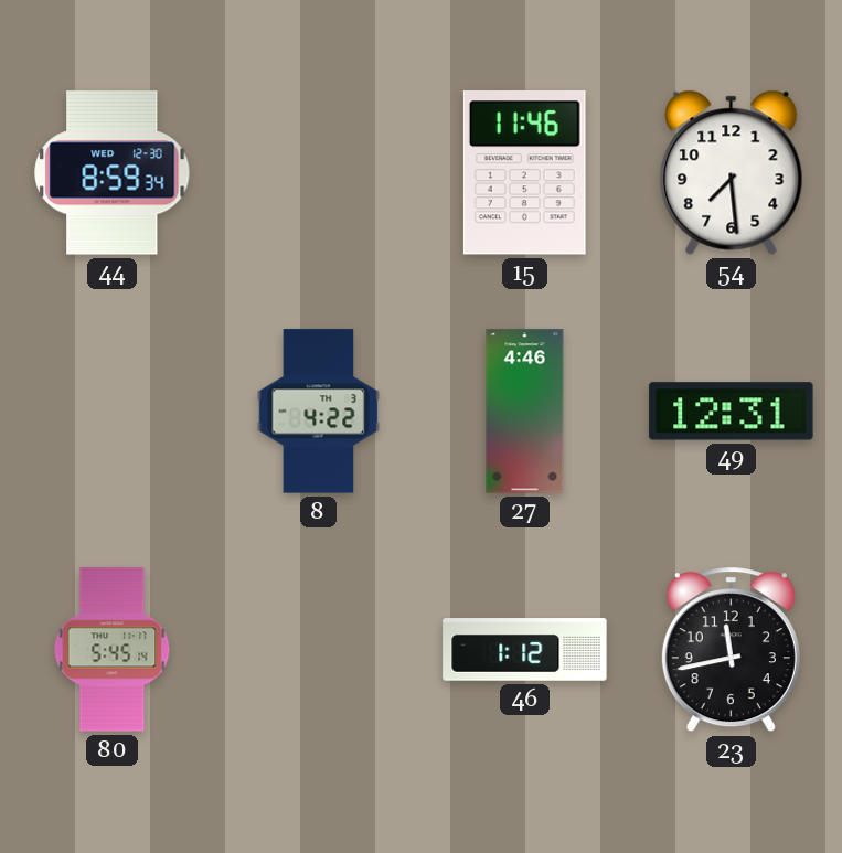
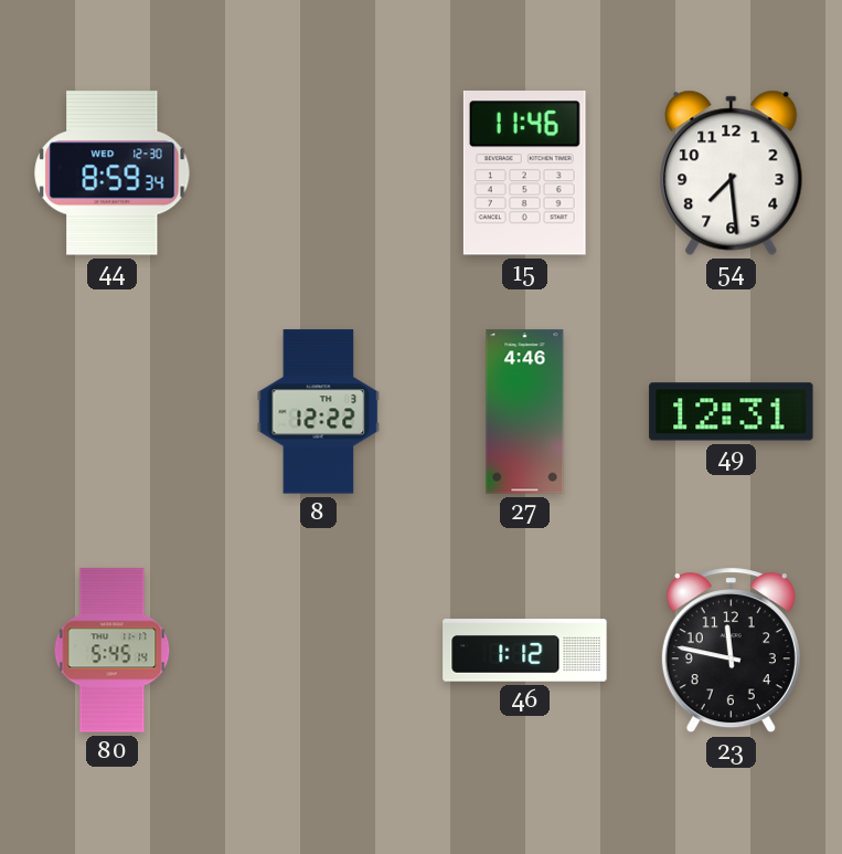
8: 4:22 -> 12:22
23: 11:43 -> 11:47
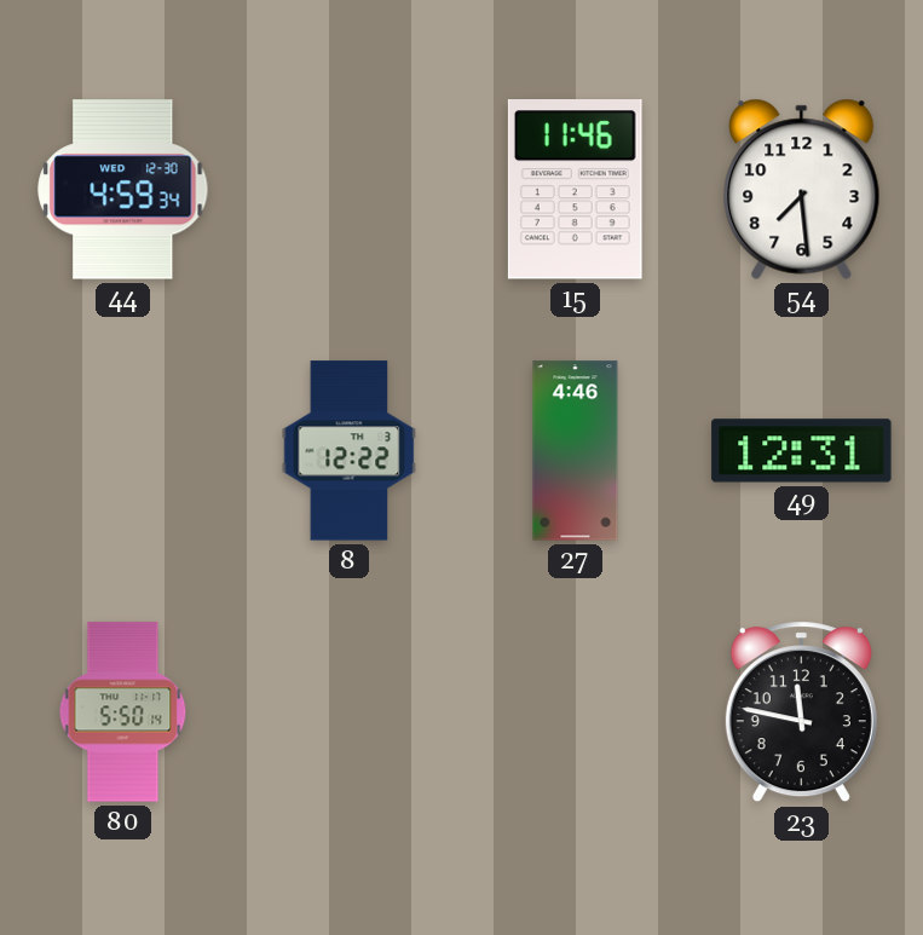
44: 8:59 -> 4:59
80: 5:45 -> 5:50
46: 1:12 -> none
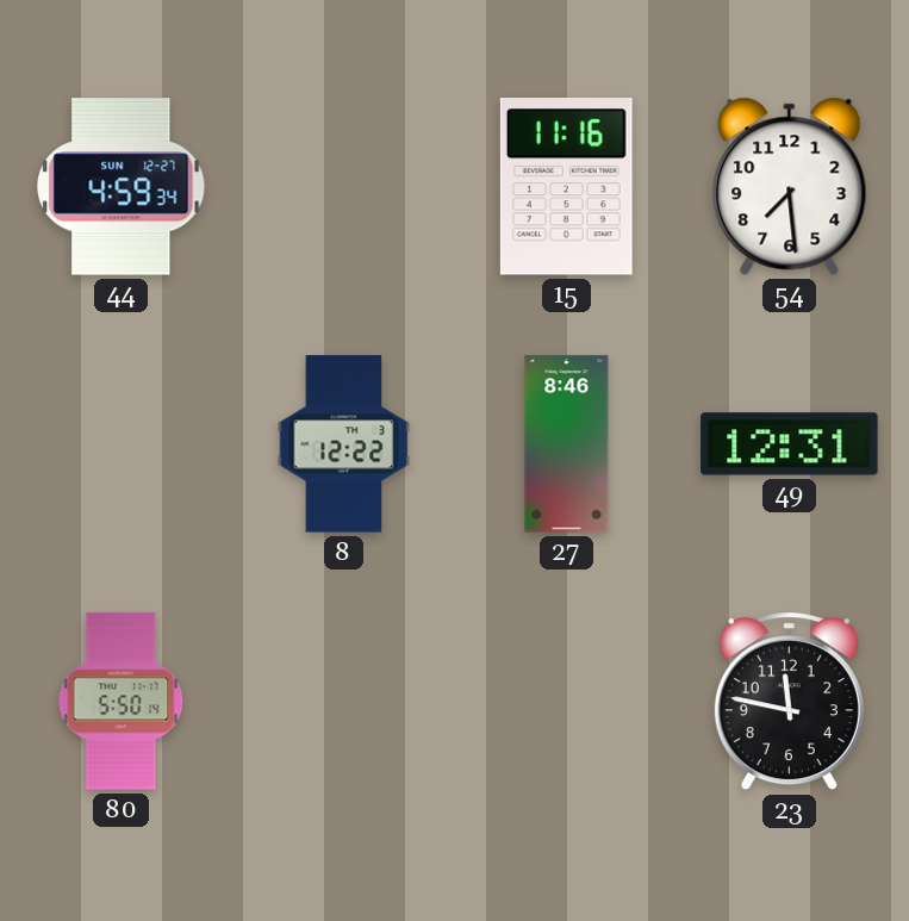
44 date: WED 12-30 -> SUN 12-27
15: 11:46 -> 11:16
27: 4:46 -> 8:46
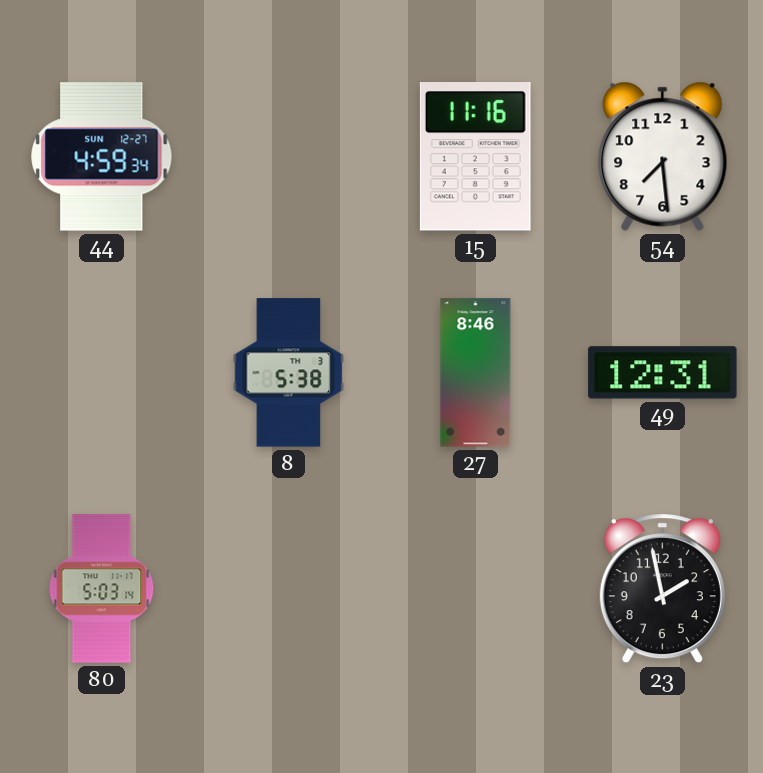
8: 12:22 -> 5:38
80: 5:50 -> 5:03
23: 11:47 -> 1:58
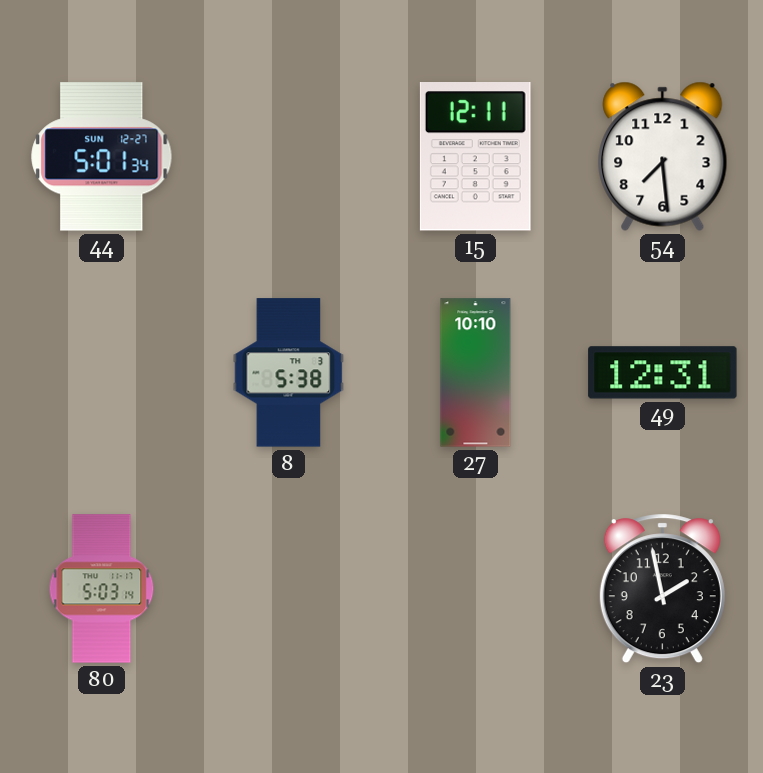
44: 4:59 -> 5:01
15: 11:16 -> 12:11
27: 8:46 -> 10:10
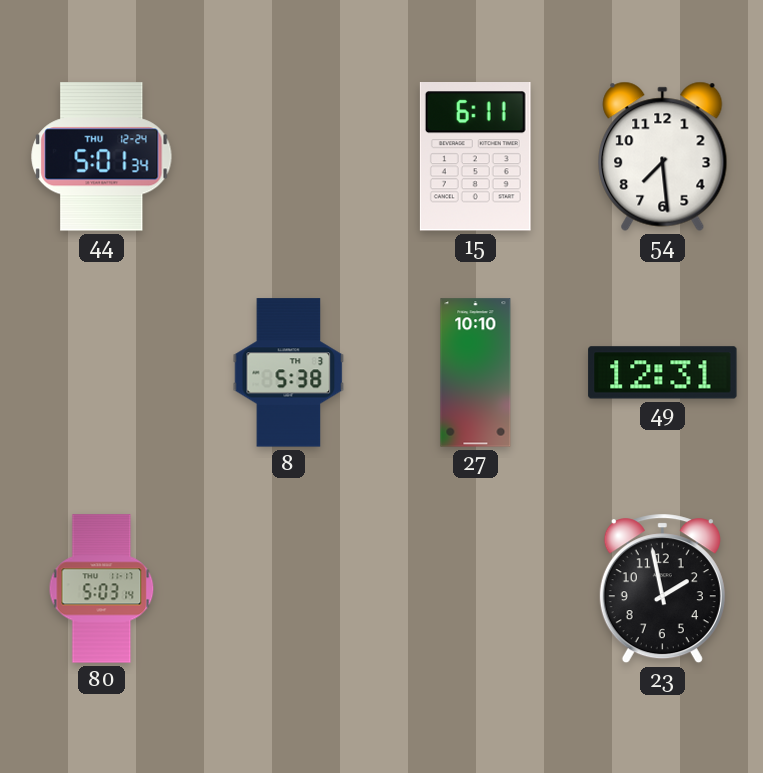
44 date: SUN 12-27 -> THU 12-24
15: 12:11 -> 6:11
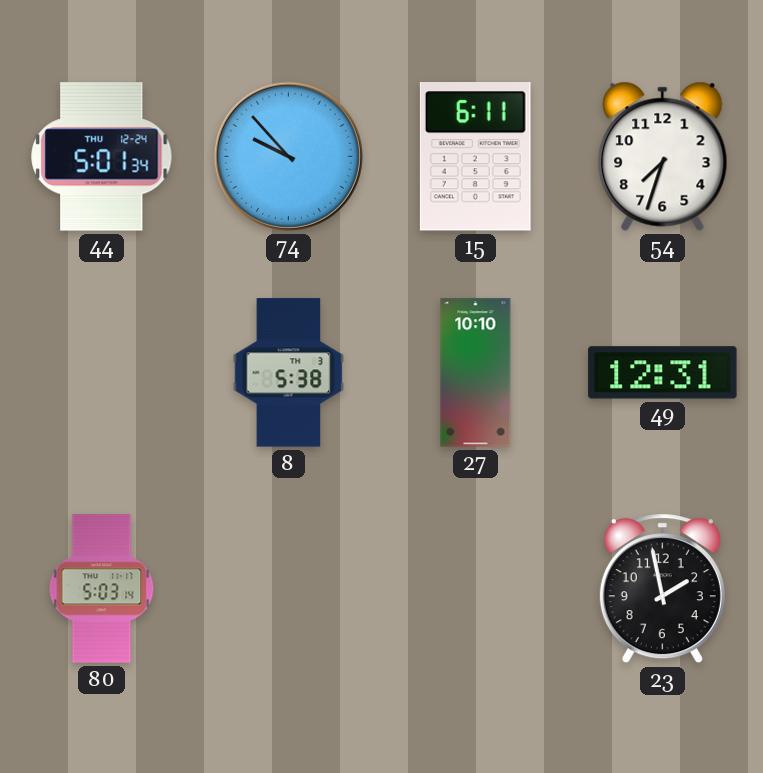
74: none -> 9:53
54: 7:29 -> 7:33
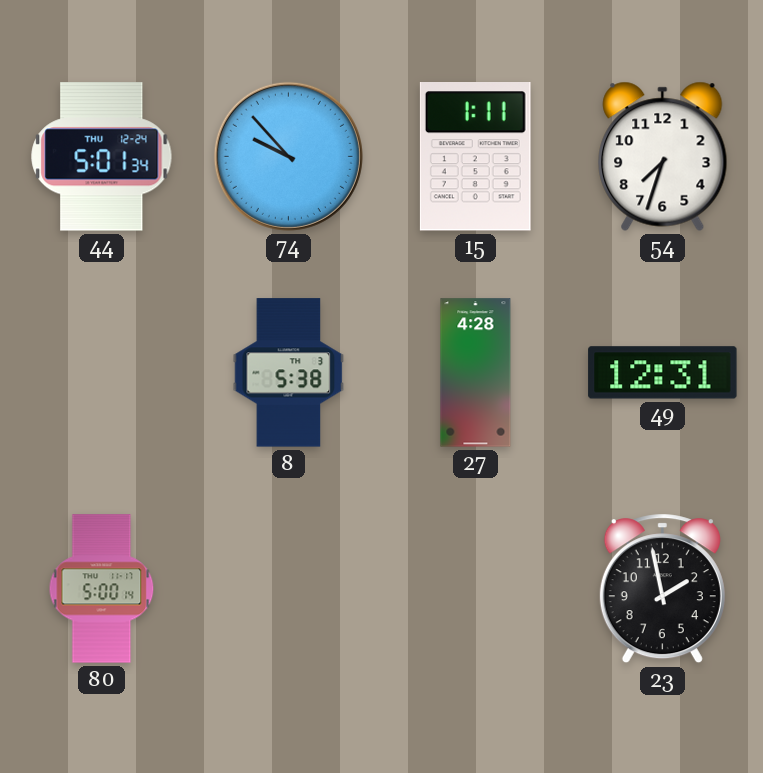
15: 6:11 -> 1:11
27: 10:10 -> 4:28
80: 5:03 -> 5:00
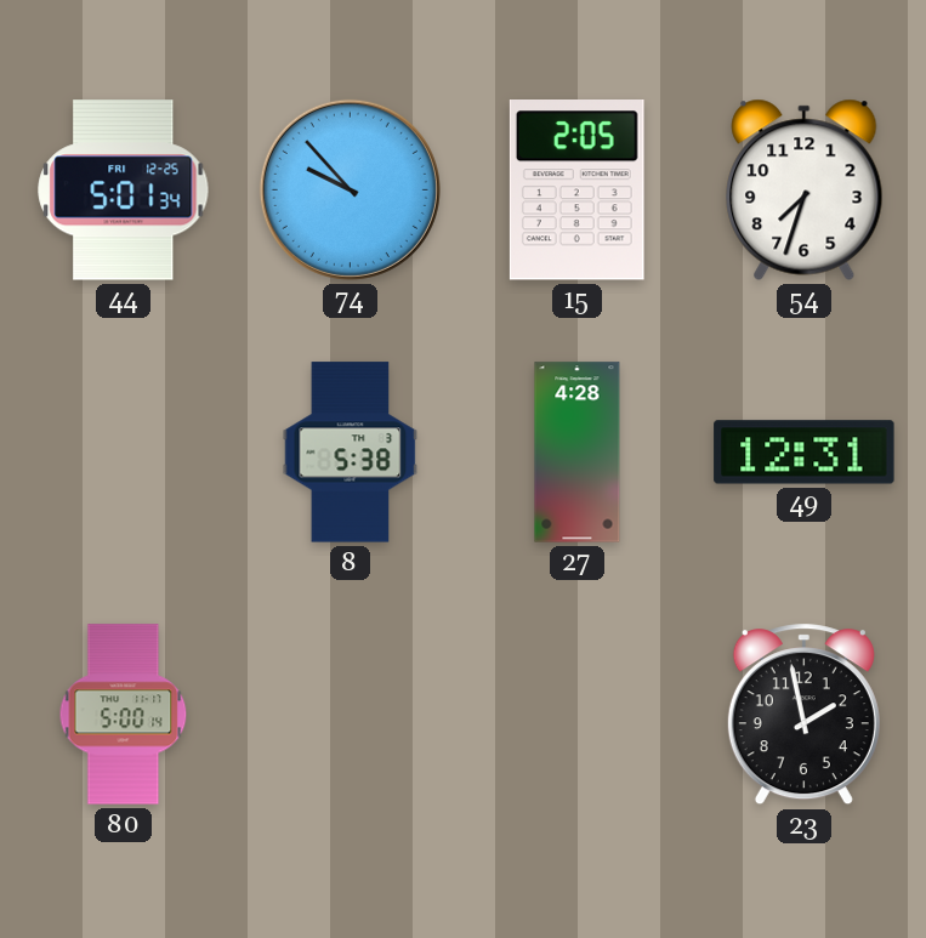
44 date: THU 12-24 -> FRI 12-25
15: 1:11 -> 2:05
